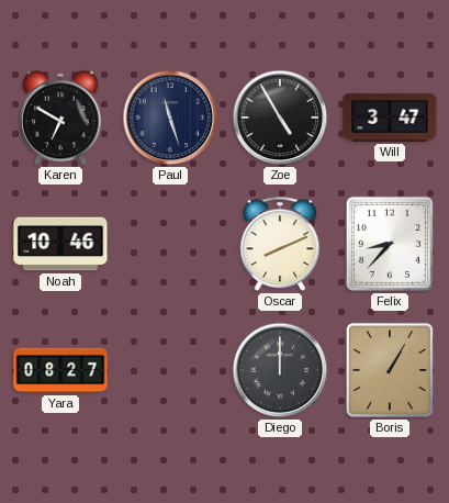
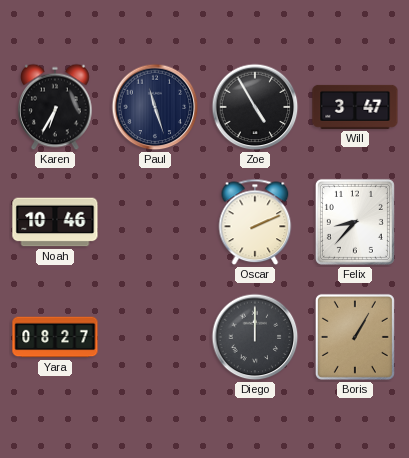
Karen: 6:50 -> 6:35
Oscar: 8:11 -> 2:11
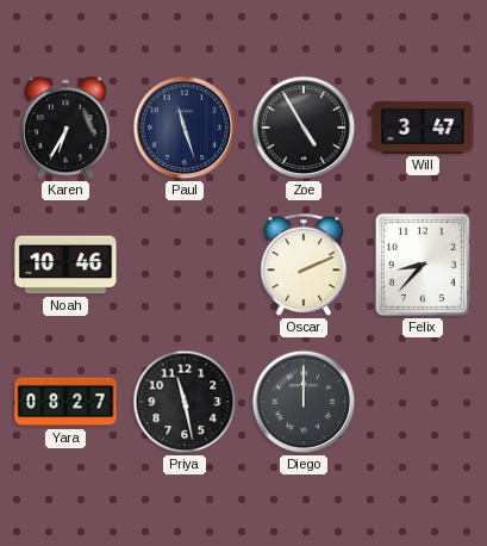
Priya: none -> 11:28
Boris: 1:05 -> none
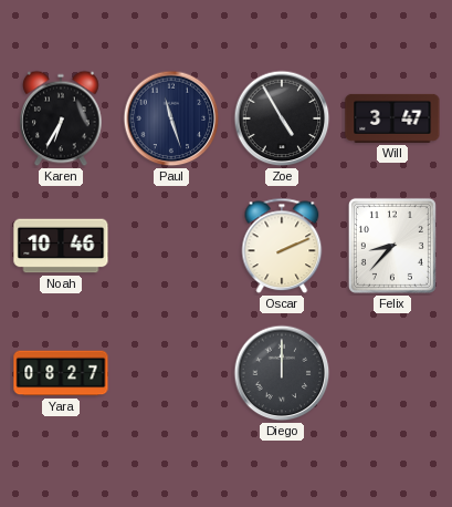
Priya: 11:28 -> none
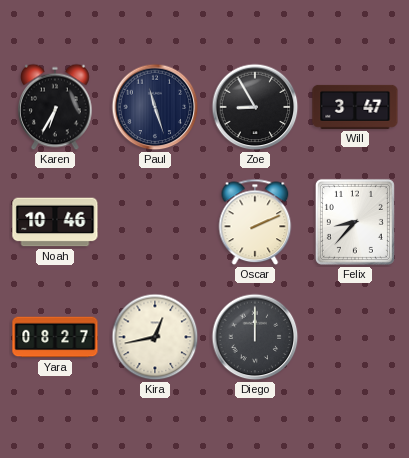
Zoe: 4:55 -> 8:55
Kira: none -> 12:43
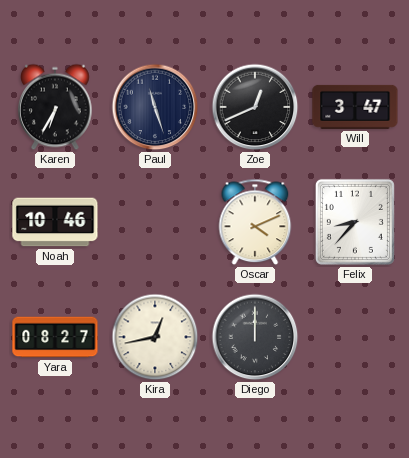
Zoe: 8:55 -> 12:41
Oscar: 2:11 -> 4:11
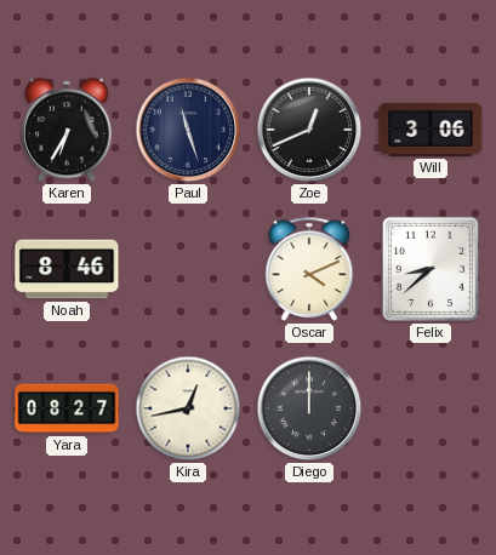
Will: 3:47 -> 3:06
Noah: 10:46 -> 8:46
Felix: 8:37 -> 8:38
